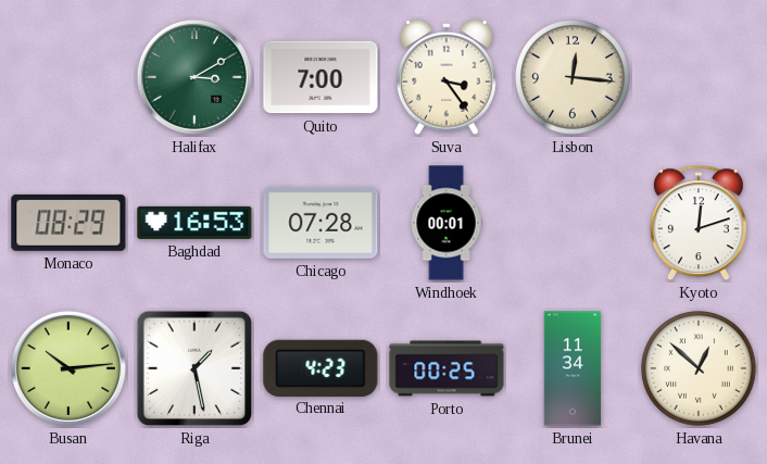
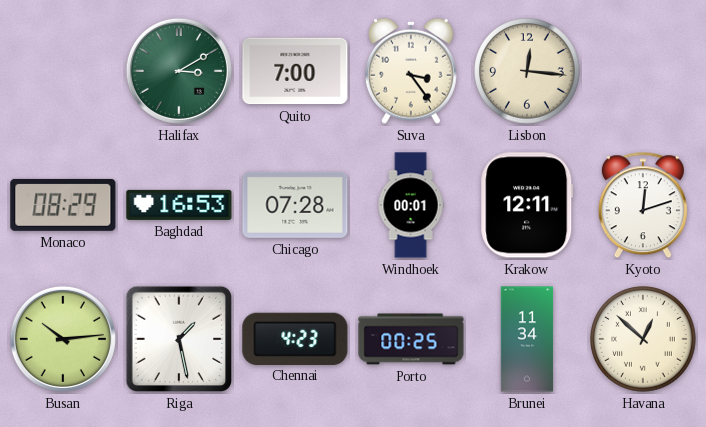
Krakow: none -> 12:11
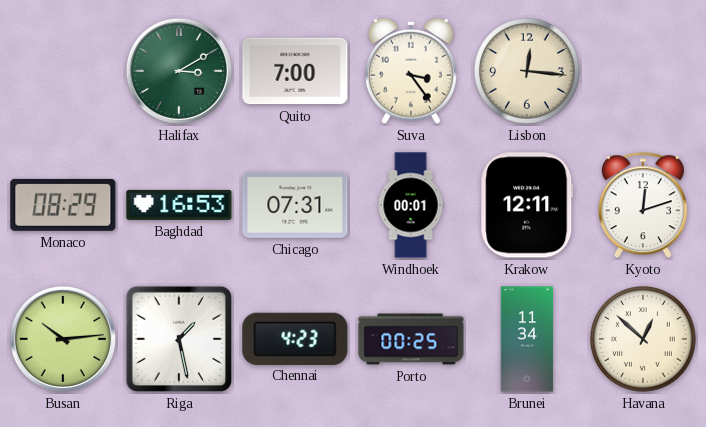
Chicago: 07:28 -> 07:31
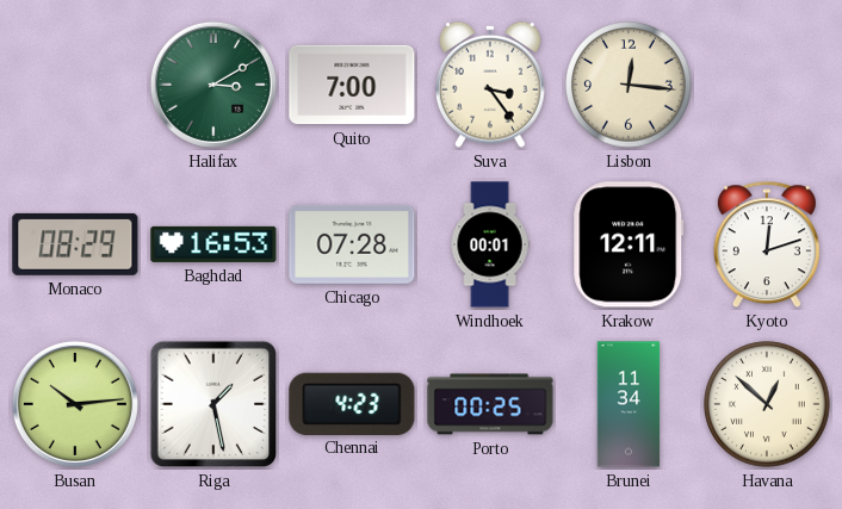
Chicago: 07:31 -> 07:28
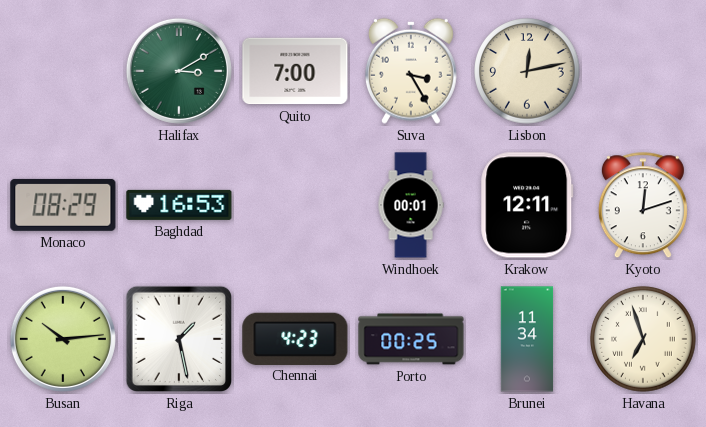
Suva: 3:24 -> 3:25
Lisbon: 12:16 -> 12:13
Chicago: 07:28 -> none
Havana: 12:52 -> 6:57
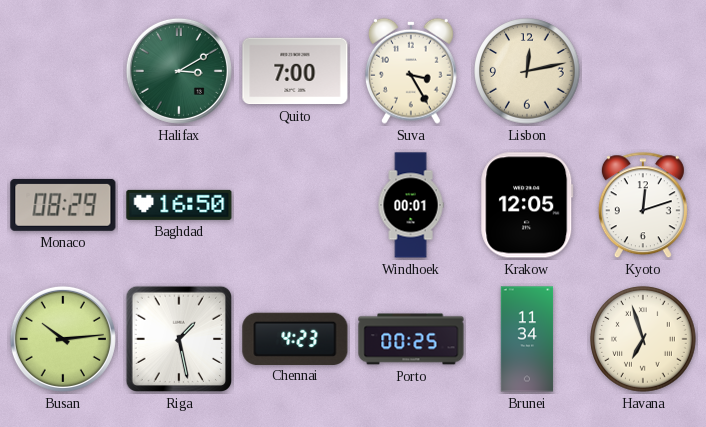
Baghdad: 16:53 -> 16:50
Krakow: 12:11 -> 12:05
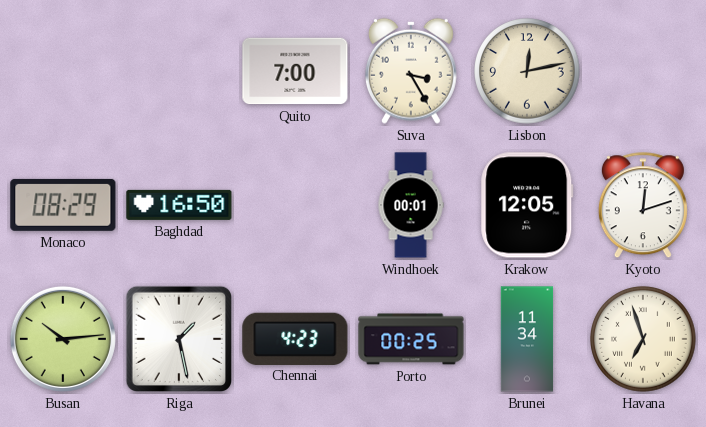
Halifax: 3:10 -> none
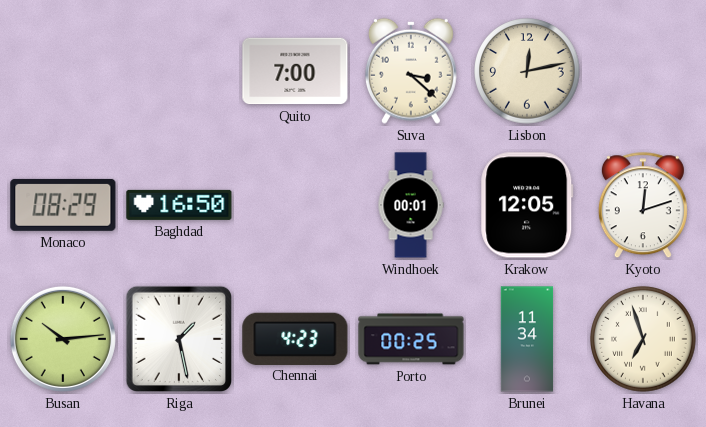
Suva: 3:25 -> 3:22
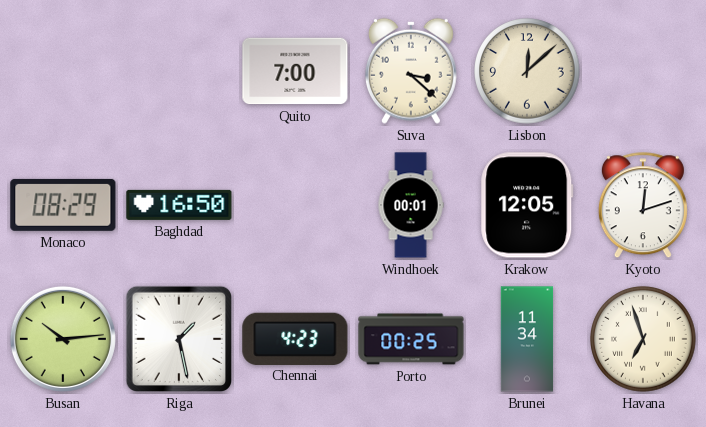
Lisbon: 12:13 -> 12:08
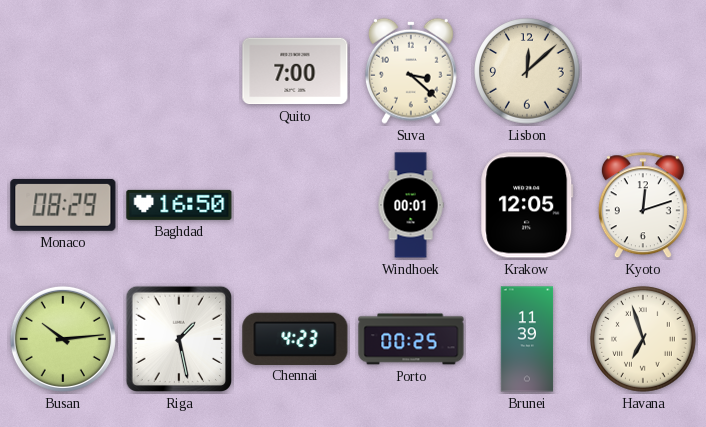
Brunei: 11:34 -> 11:39
